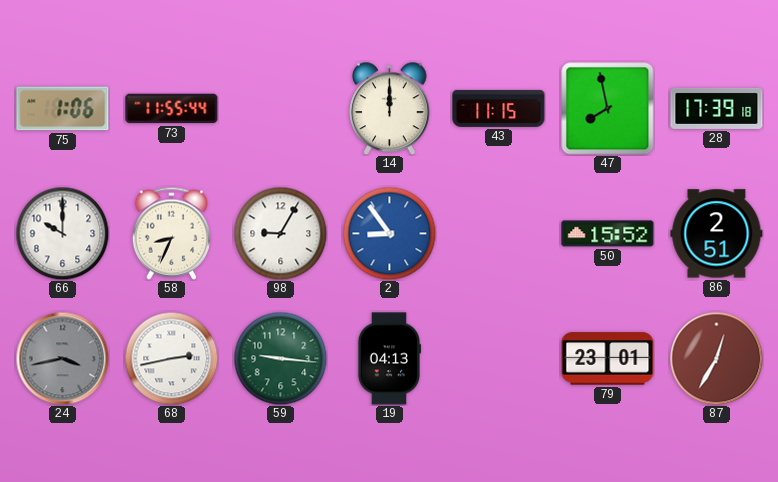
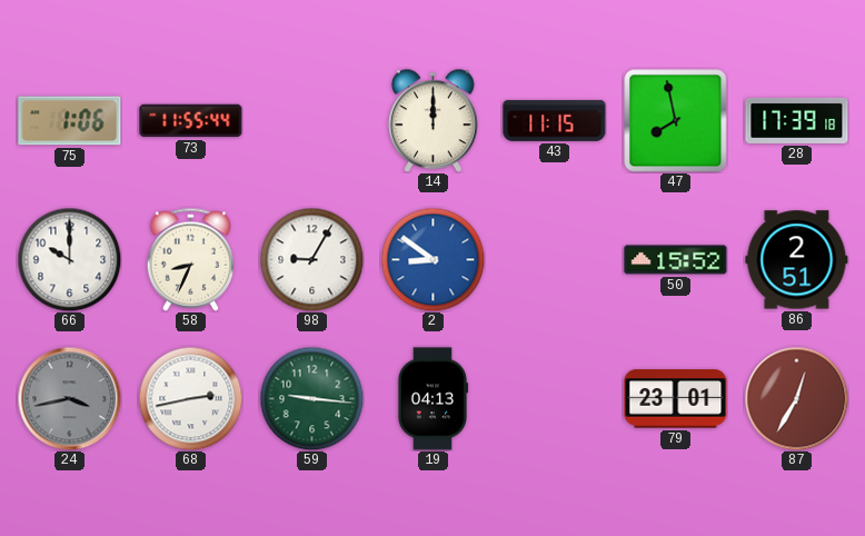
2: 8:54 -> 8:51
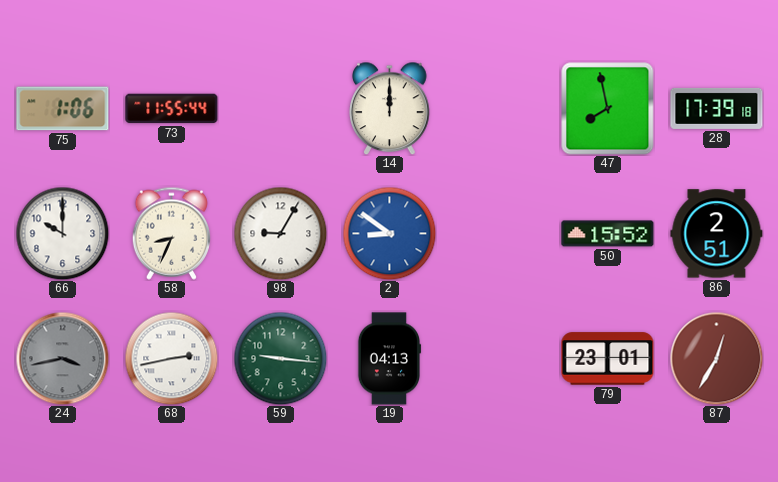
43: 11:15 -> none
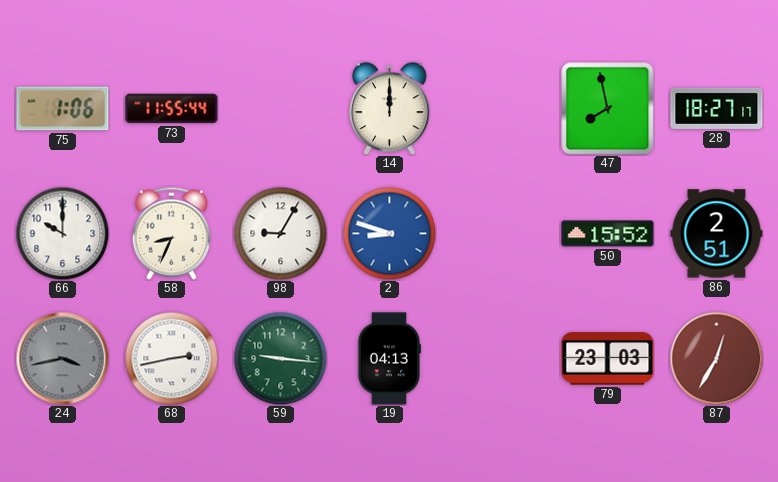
28: 17:39 -> 18:27
2: 8:51 -> 8:48
79: 23:01 -> 23:03
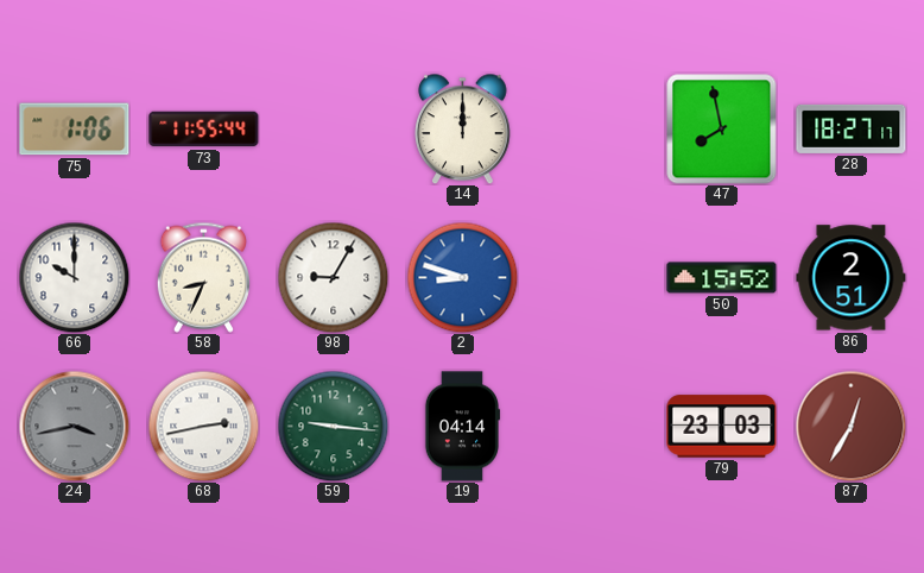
19: 04:13 -> 04:14
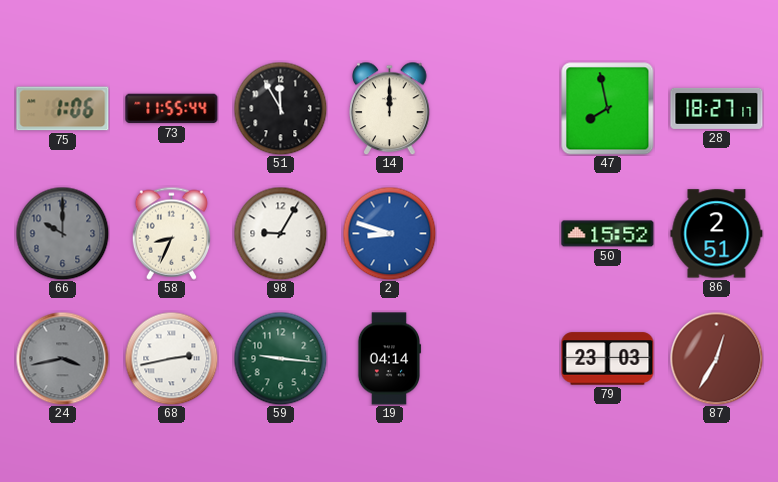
51: none -> 11:55
66 dial: white -> grey
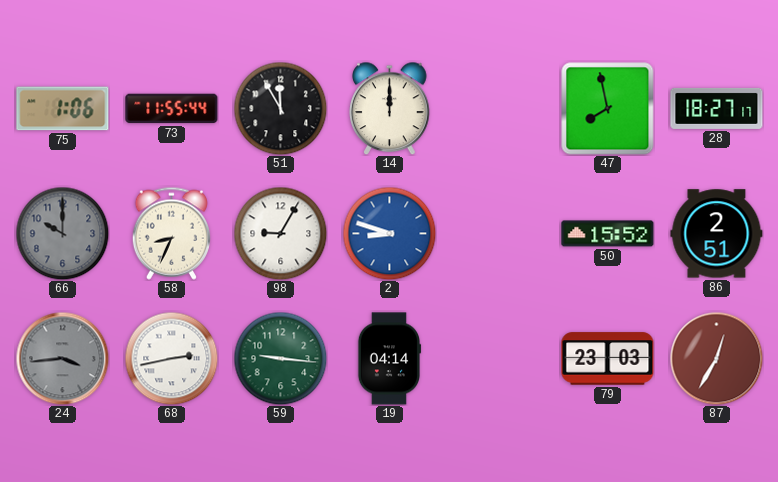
24: 3:43 -> 3:44
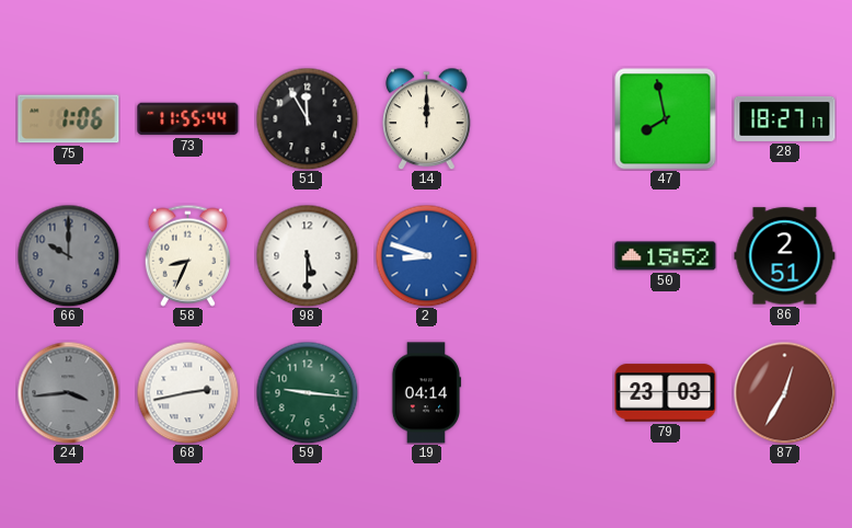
98: 9:05 -> 5:30
